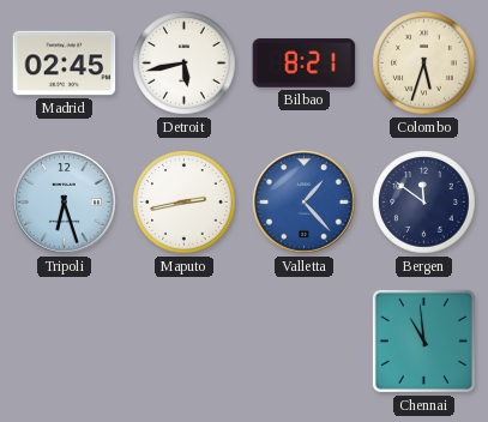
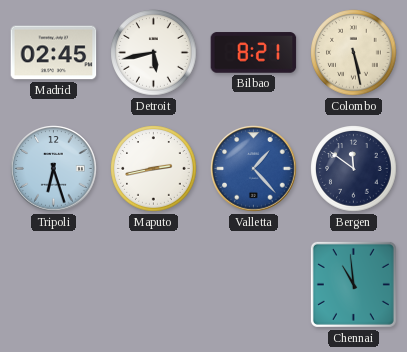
Colombo: 5:33 -> 5:28
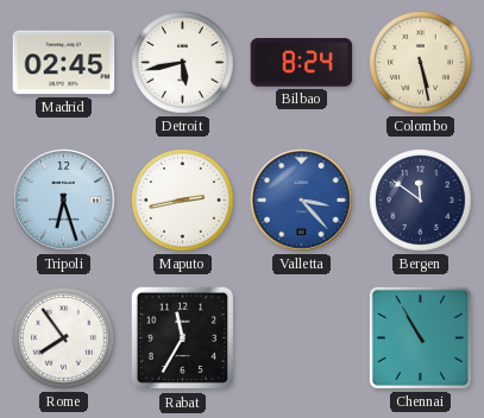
Bilbao: 8:21 -> 8:24
Valletta: 1:23 -> 3:23
Rome: none -> 7:54
Rabat: none -> 11:35
Chennai: 10:59 -> 10:55
